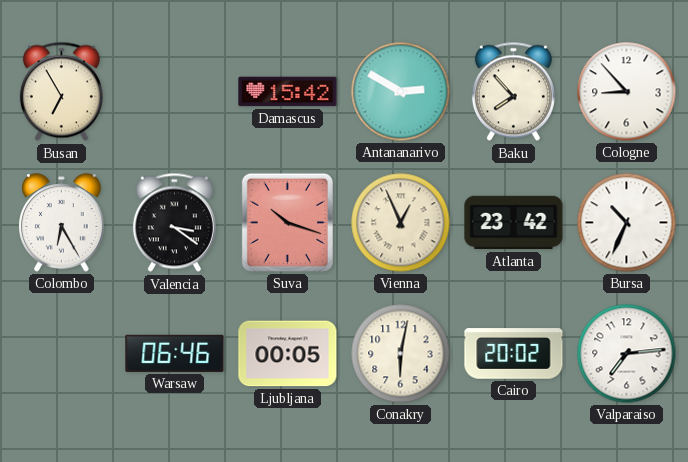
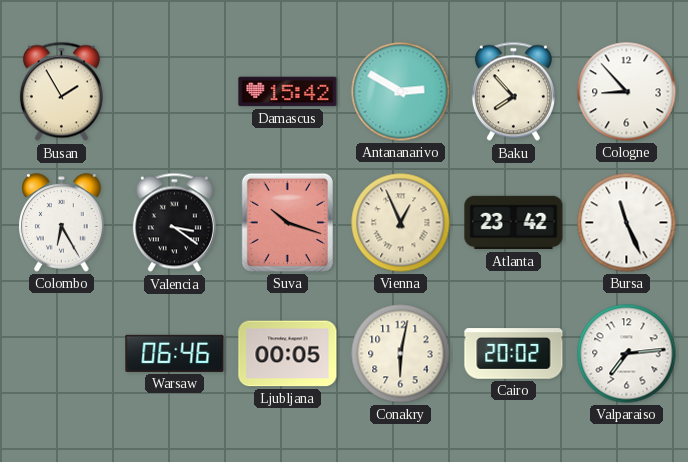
Busan: 6:55 -> 1:55
Bursa: 10:34 -> 11:26
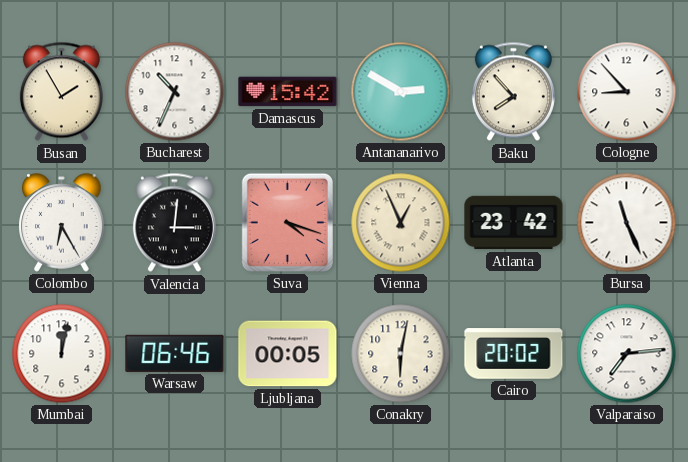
Bucharest: none -> 10:34
Valencia: 3:21 -> 3:01
Suva: 10:18 -> 4:18
Mumbai: none -> 12:02
